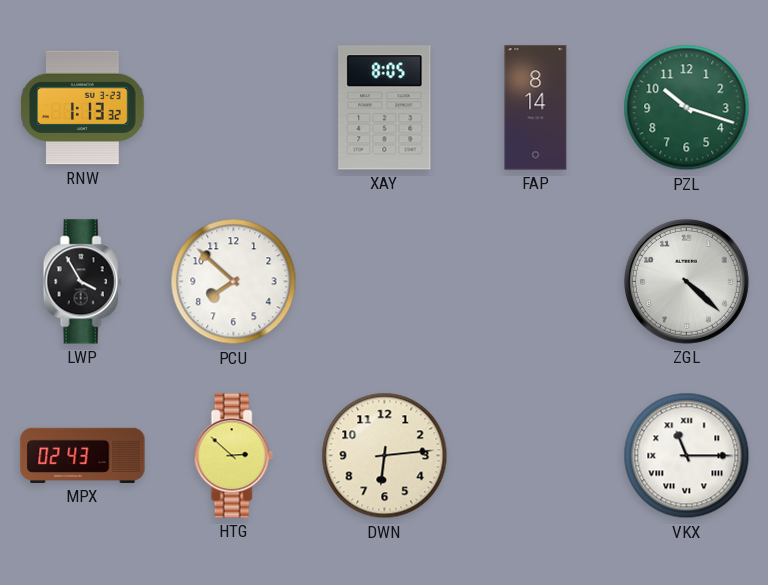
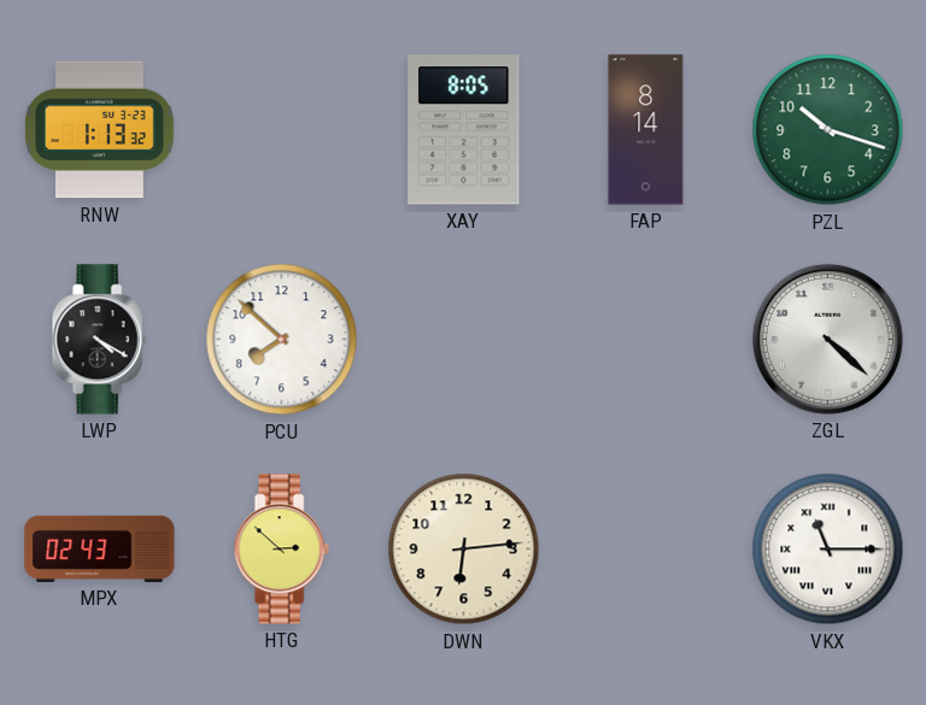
LWP: 3:55 -> 4:20
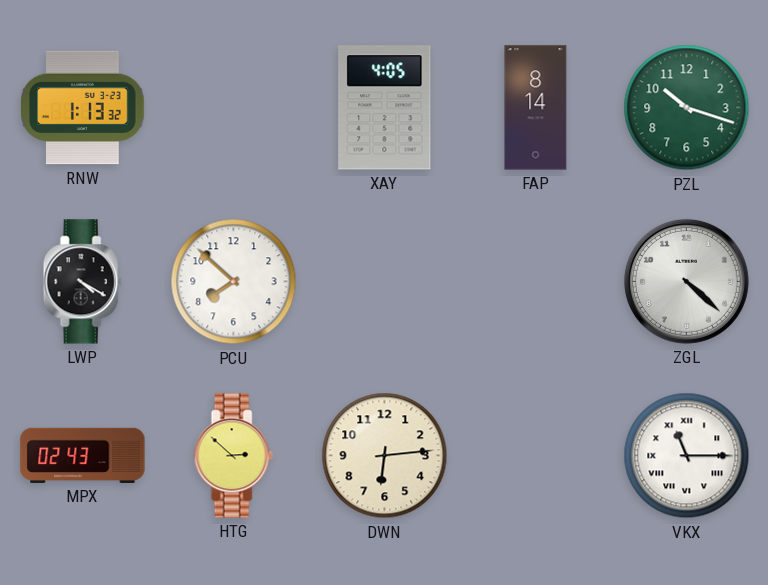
XAY: 8:05 -> 4:05
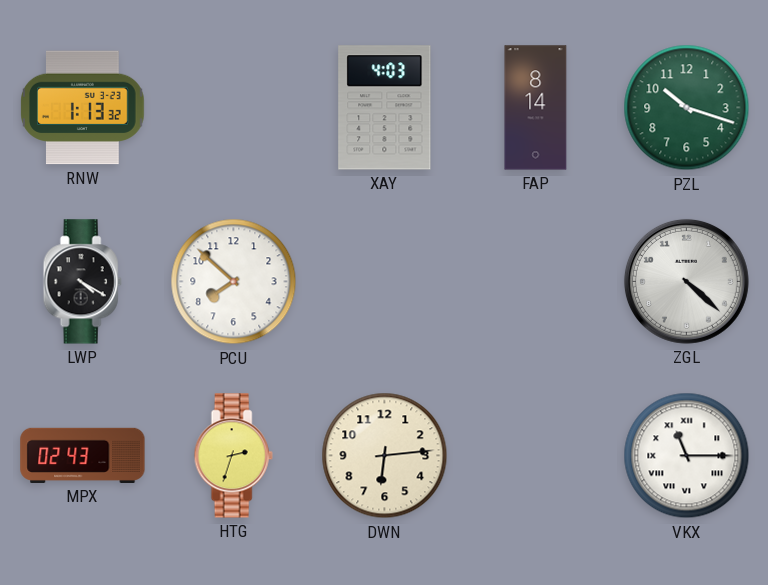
XAY: 4:05 -> 4:03
HTG: 2:52 -> 2:33
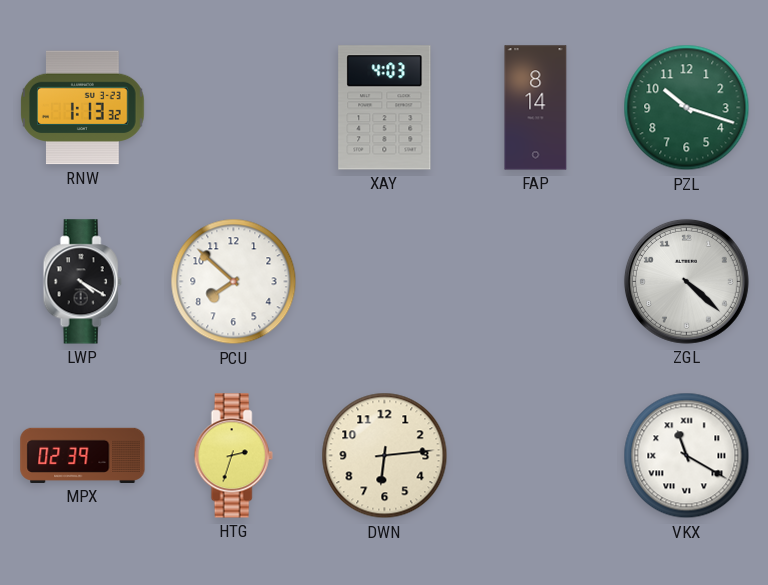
MPX: 02:43 -> 02:39
VKX: 11:15 -> 11:20
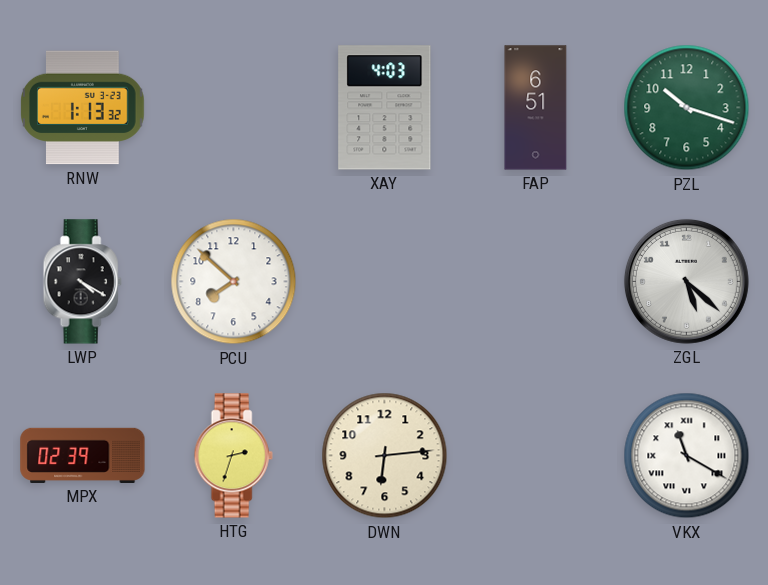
FAP: 8:14 -> 6:51
ZGL: 4:22 -> 5:22
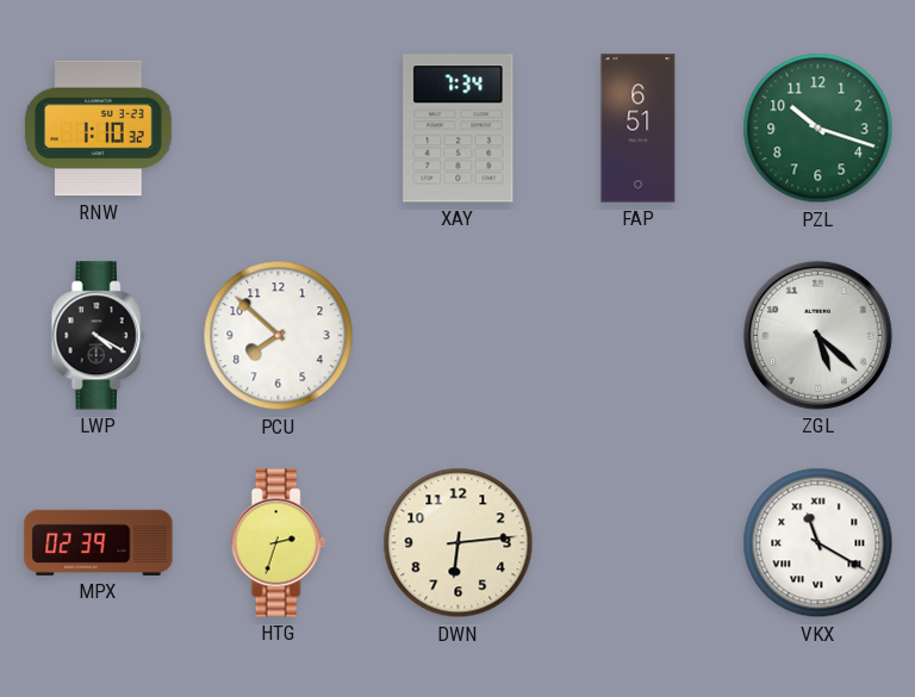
RNW: 1:13 -> 1:10
XAY: 4:03 -> 7:34
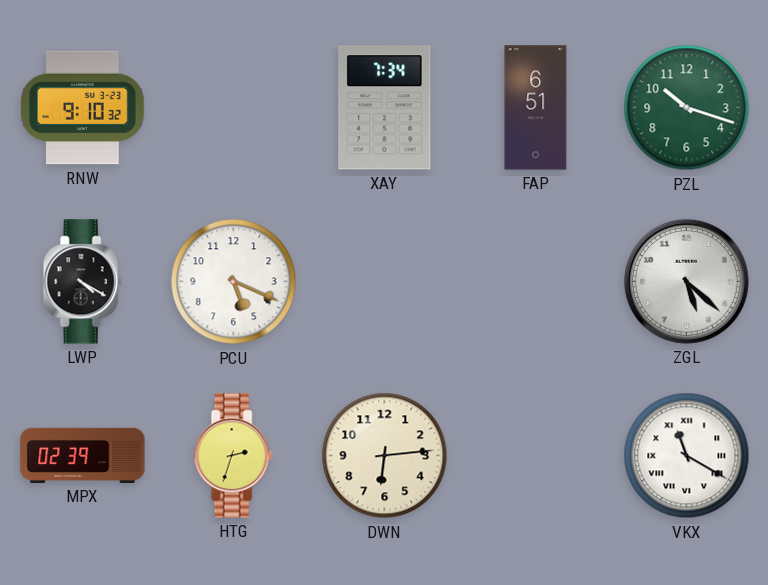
RNW: 1:10 -> 9:10
PCU: 7:52 -> 5:19
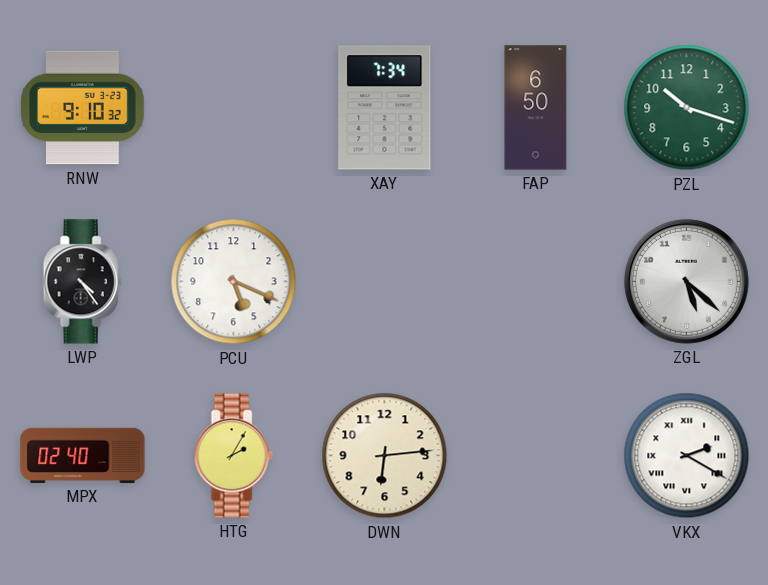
FAP: 6:51 -> 6:50
LWP: 4:20 -> 4:24
MPX: 02:39 -> 02:40
HTG: 2:33 -> 2:05
VKX: 11:20 -> 2:20
